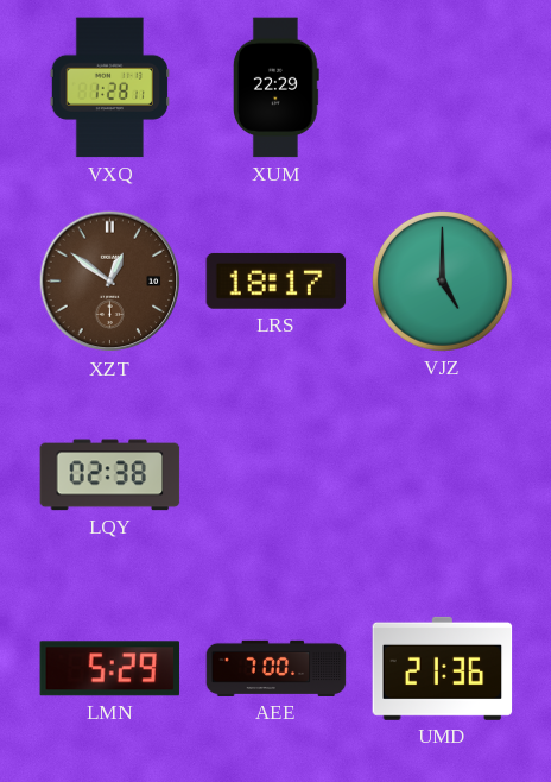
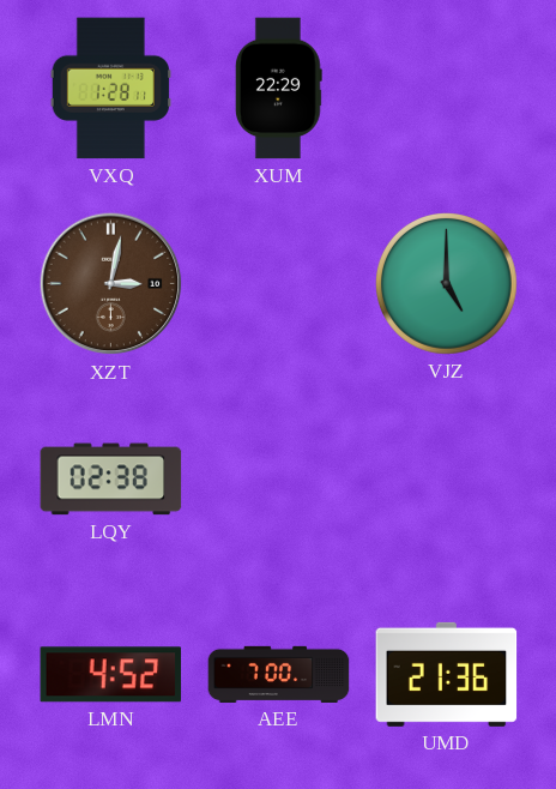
XZT: 12:51 -> 3:02
LRS: 18:17 -> none
LMN: 5:29 -> 4:52
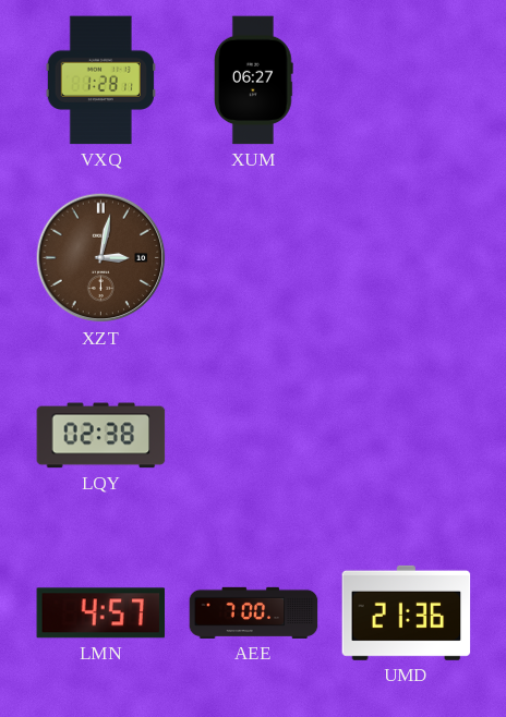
XUM: 22:29 -> 06:27
VJZ: 5:00 -> none
LMN: 4:52 -> 4:57
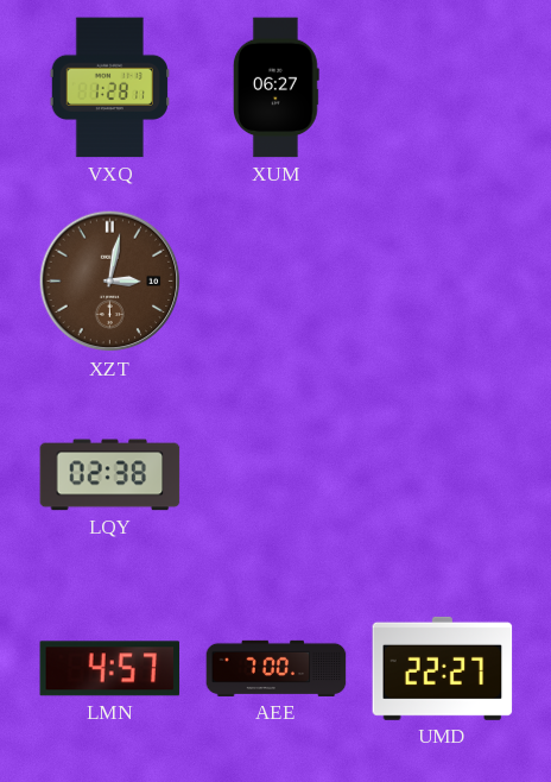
UMD: 21:36 -> 22:27
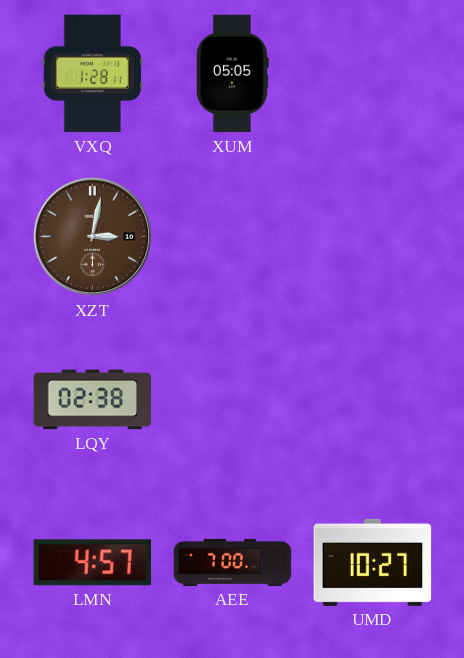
XUM: 06:27 -> 05:05
UMD: 22:27 -> 10:27
